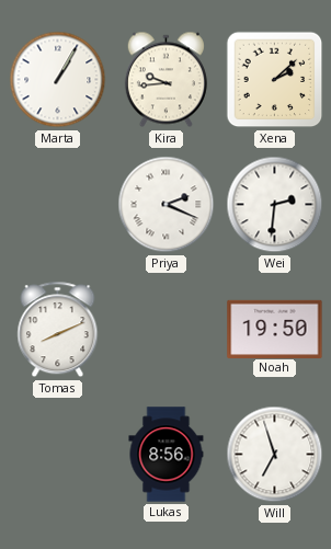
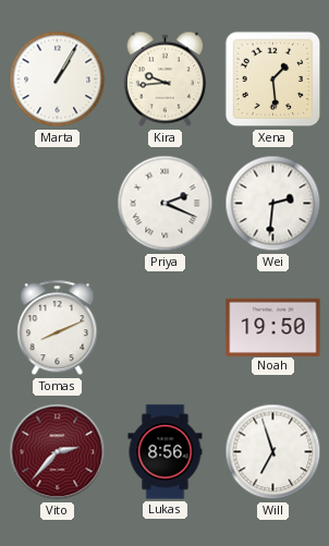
Xena: 2:08 -> 1:29
Vito: none -> 2:37
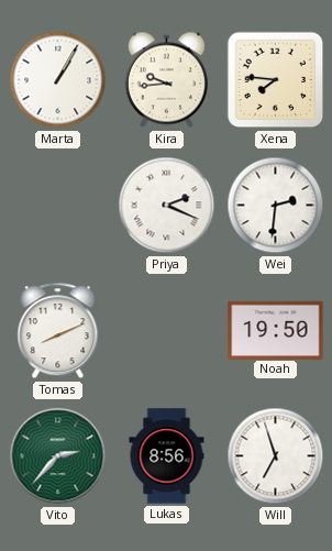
Xena: 1:29 -> 7:46
Vito dial: burgundy -> green
